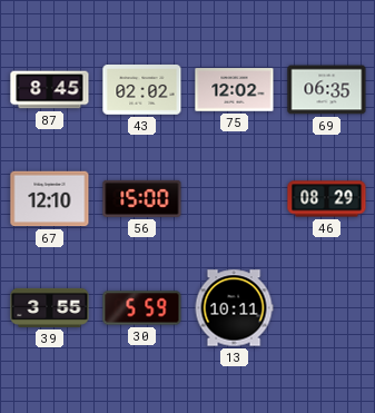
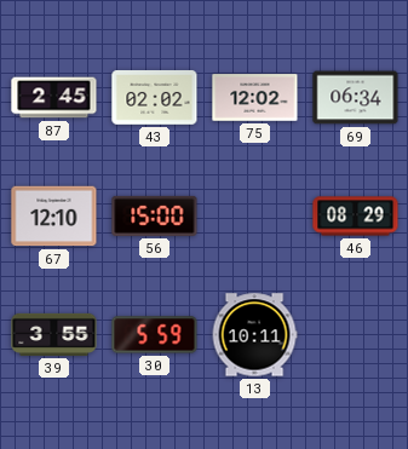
87: 8:45 -> 2:45
69: 06:35 -> 06:34
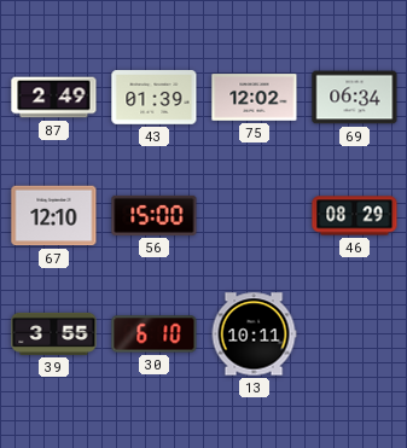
87: 2:45 -> 2:49
43: 02:02 -> 01:39
30: 5:59 -> 6:10
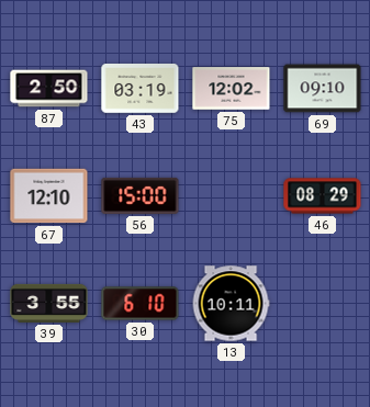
87: 2:49 -> 2:50
43: 01:39 -> 03:19
69: 06:34 -> 09:10
